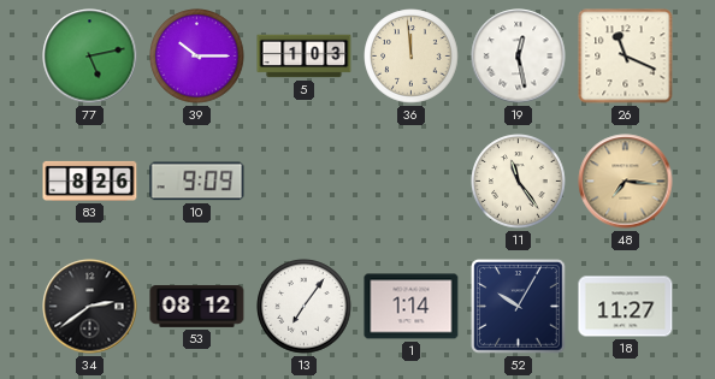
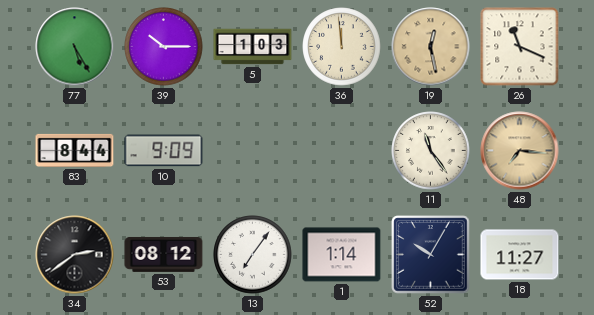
77: 5:13 -> 5:25
19 dial: white -> champagne
83: 8:26 -> 8:44
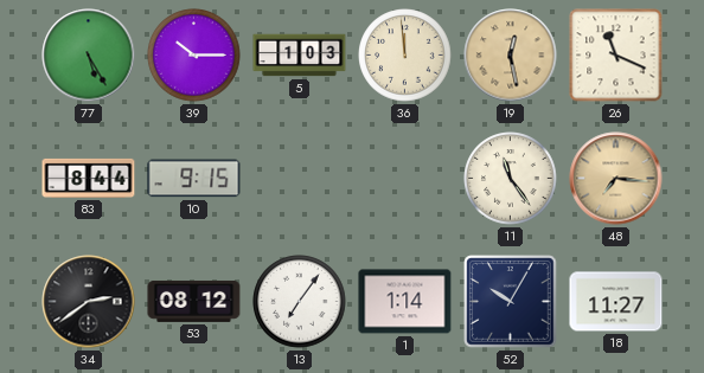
10: 9:09 -> 9:15
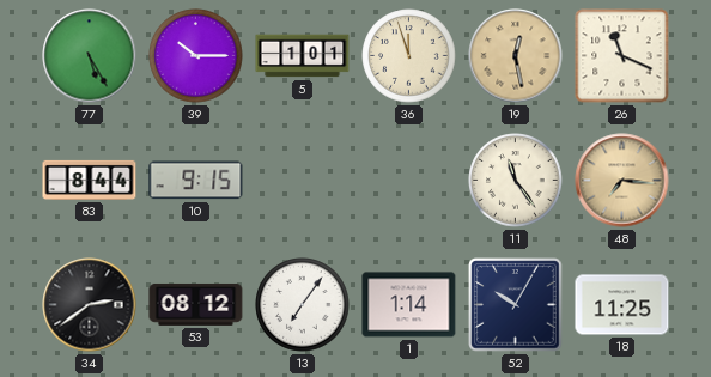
5: 1:03 -> 1:01
36: 11:59 -> 11:57
18: 11:27 -> 11:25
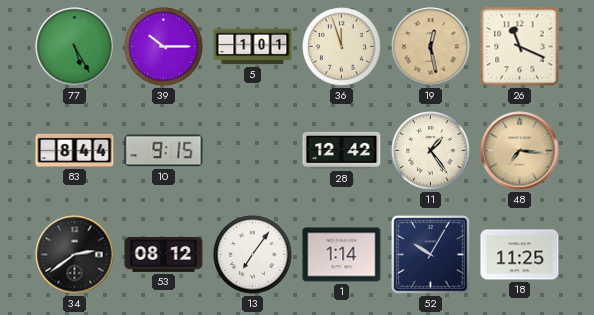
28: none -> 12:42
11: 11:24 -> 1:24
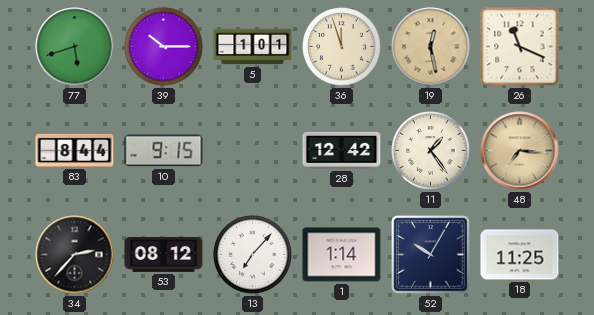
77: 5:25 -> 5:42
34: 2:39 -> 2:37
13: 7:06 -> 7:07
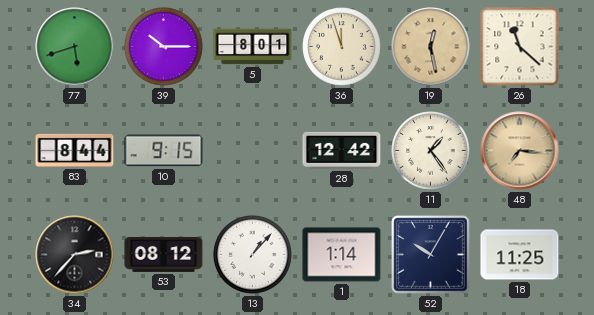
5: 1:01 -> 8:01
26: 11:19 -> 11:22
13: 7:07 -> 1:07
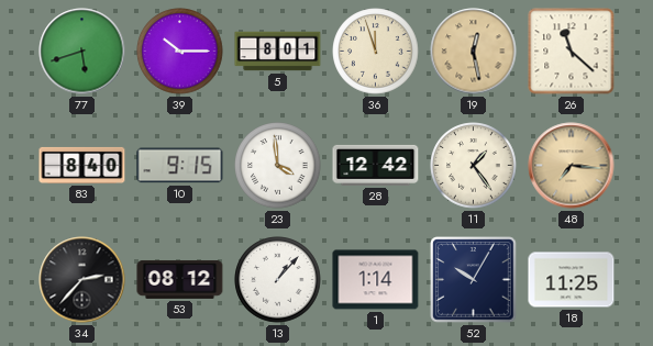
83: 8:44 -> 8:40
23: none -> 3:59
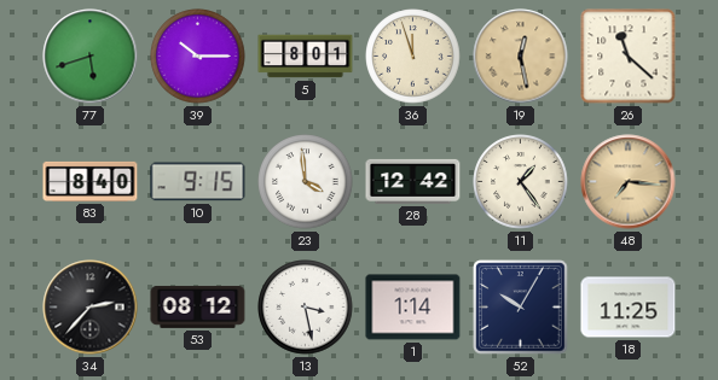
13: 1:07 -> 3:28
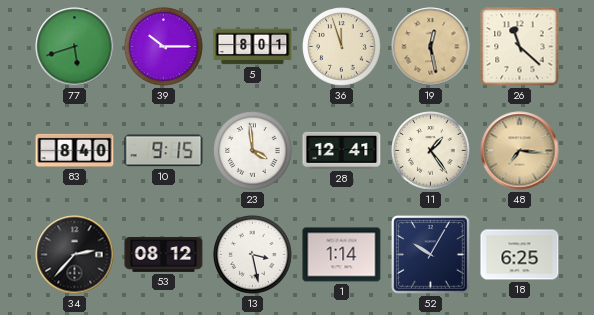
28: 12:42 -> 12:41
18: 11:25 -> 6:25
